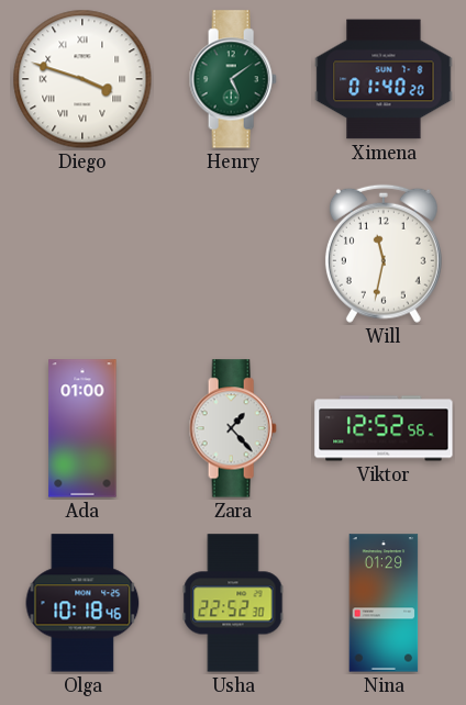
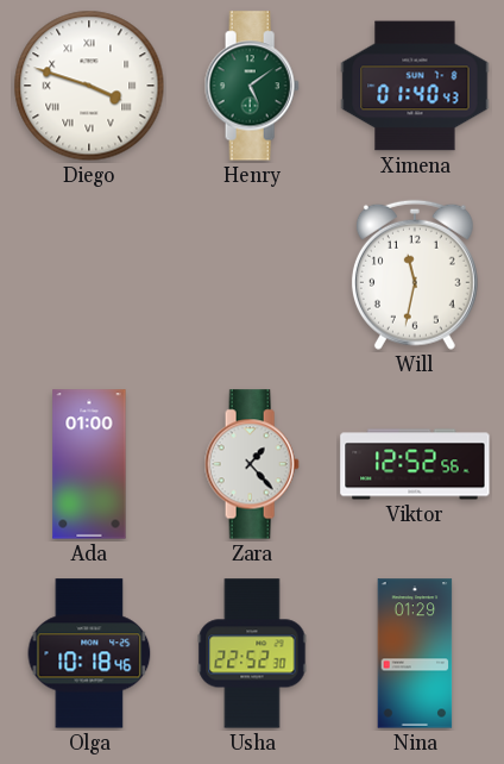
Ximena: 01:40:20 -> 01:40:43
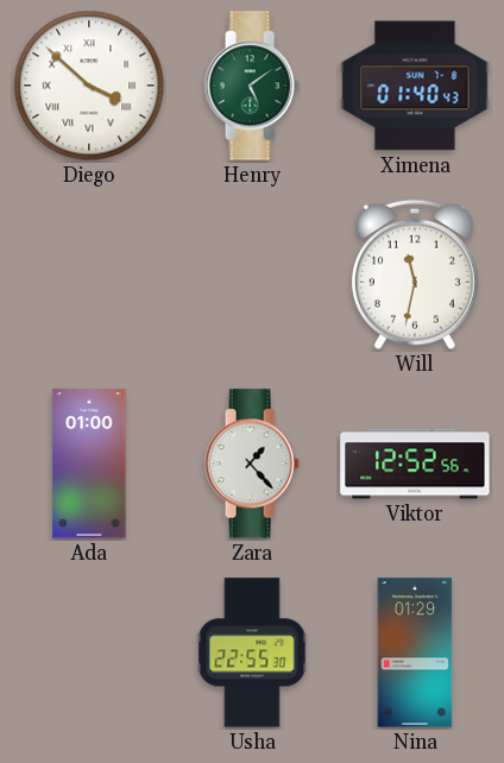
Diego: 3:48 -> 3:52
Olga: 10:18 -> none
Usha: 22:52 -> 22:55
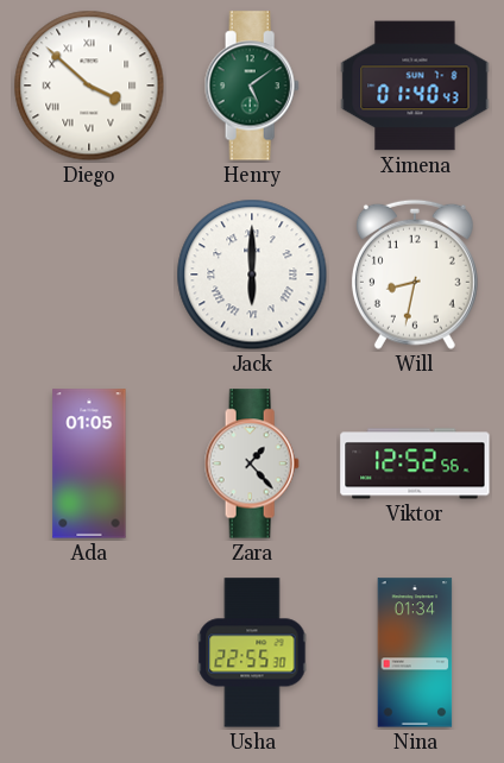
Jack: none -> 6:00
Will: 11:32 -> 8:32
Ada: 01:00 -> 01:05
Nina: 01:29 -> 01:34
